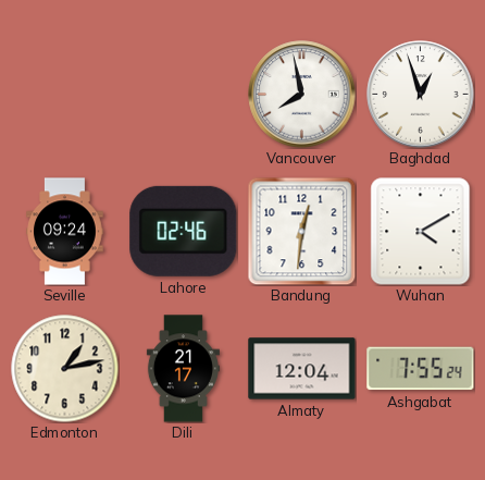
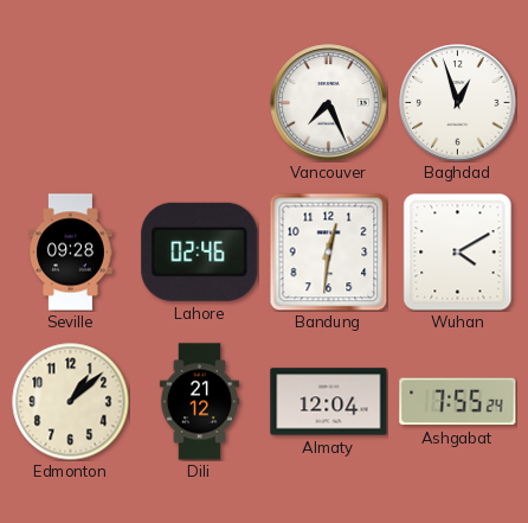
Vancouver: 7:58 -> 7:26
Seville: 09:24 -> 09:28
Edmonton: 1:13 -> 1:08
Dili: 21:17 -> 21:12
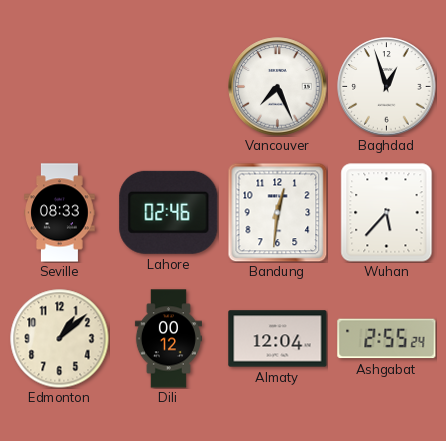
Seville: 09:28 -> 08:33
Wuhan: 4:10 -> 5:37
Dili: 21:12 -> 00:12
Ashgabat: 7:55 -> 2:55
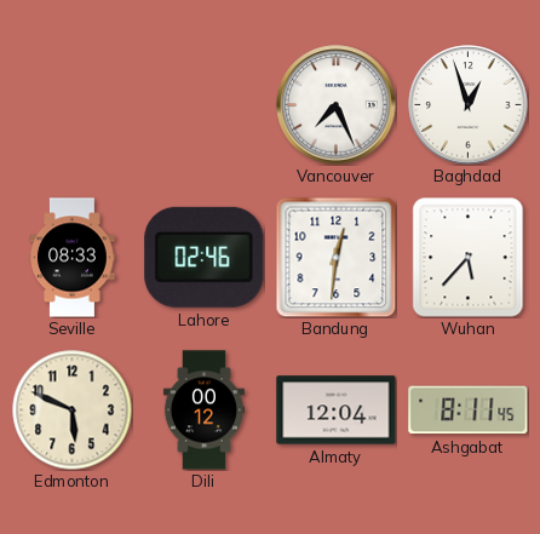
Edmonton: 1:08 -> 5:49
Ashgabat: 2:55 -> 8:11
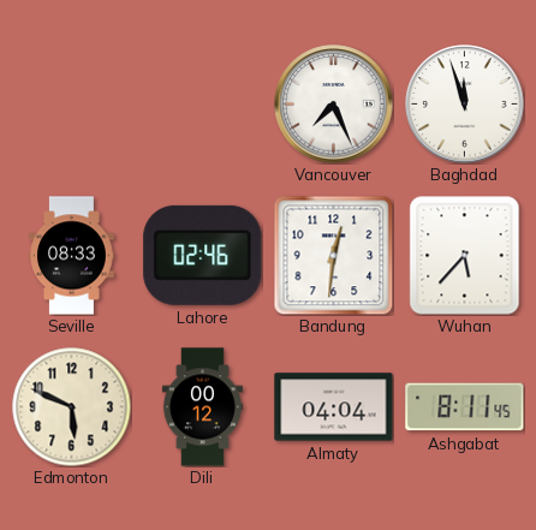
Baghdad: 12:57 -> 11:57
Almaty: 12:04 -> 04:04
